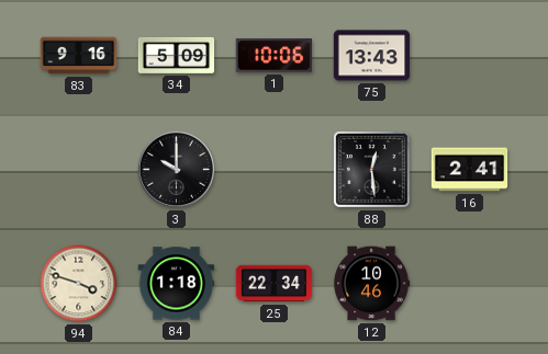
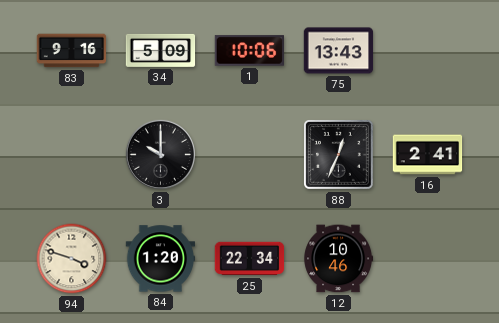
88: 12:29 -> 12:34
84: 1:18 -> 1:20
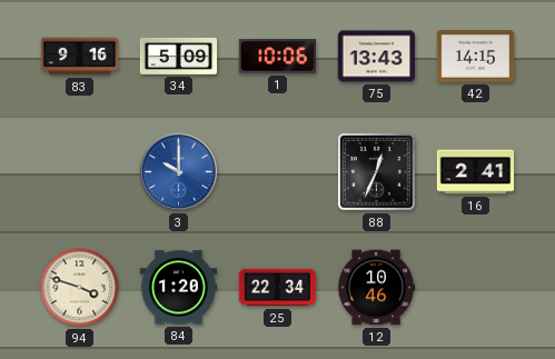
42: none -> 14:15
3 dial: black -> blue
